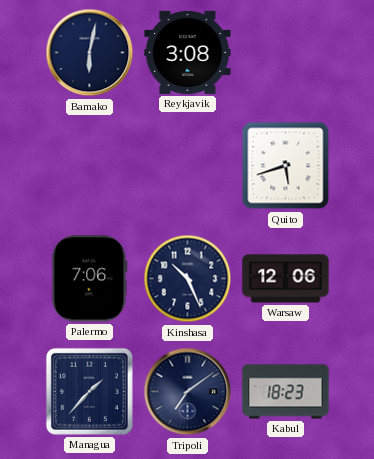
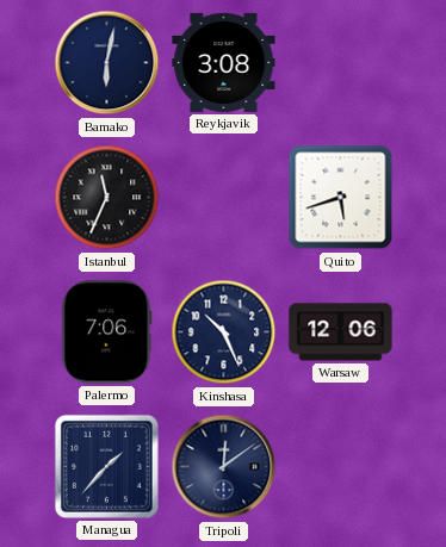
Istanbul: none -> 11:34
Tripoli: 7:09 -> 12:09
Kabul: 18:23 -> none
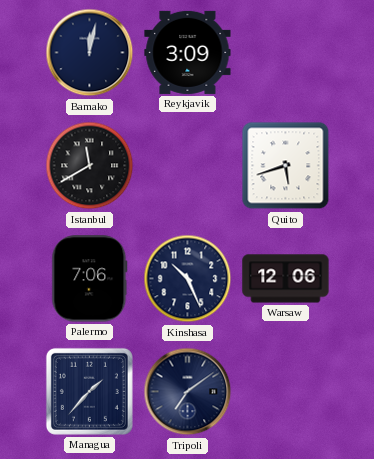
Bamako: 6:02 -> 12:02
Reykjavik: 3:08 -> 3:09
Istanbul: 11:34 -> 11:40
Tripoli: 12:09 -> 7:09
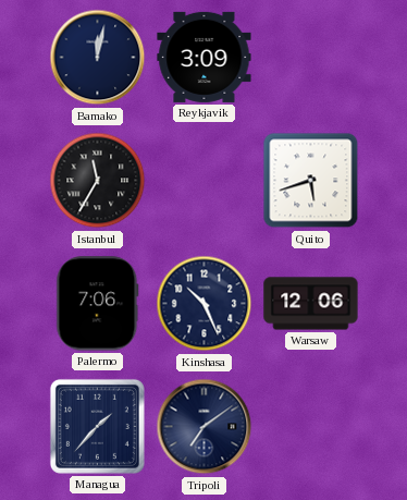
Istanbul: 11:40 -> 11:35
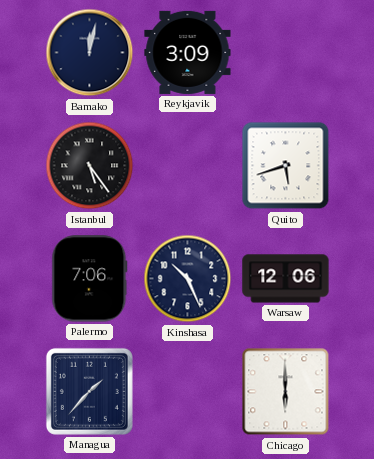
Istanbul: 11:35 -> 5:24
Tripoli: 7:09 -> none
Chicago: none -> 6:00
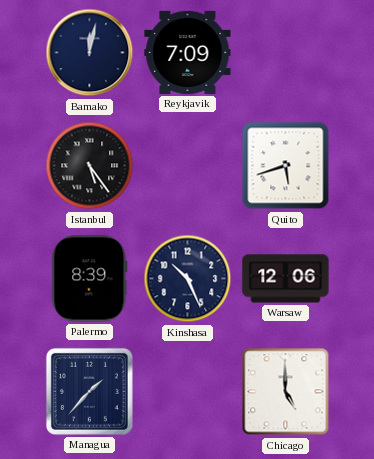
Reykjavik: 3:09 -> 7:09
Palermo: 7:06 -> 8:39
Chicago: 6:00 -> 5:00
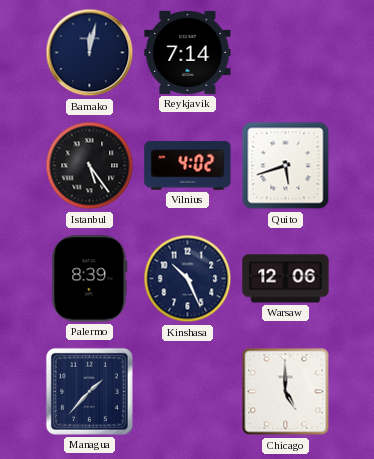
Reykjavik: 7:09 -> 7:14
Vilnius: none -> 4:02
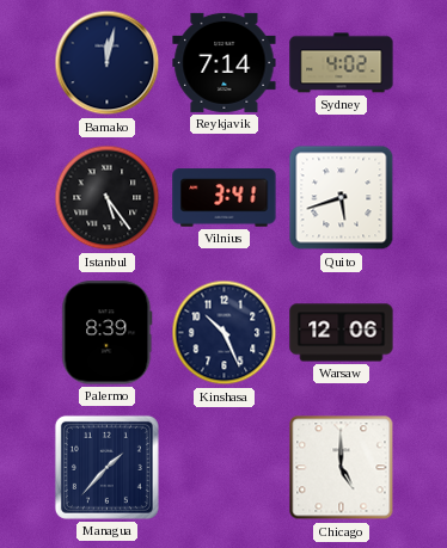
Sydney: none -> 4:02
Vilnius: 4:02 -> 3:41
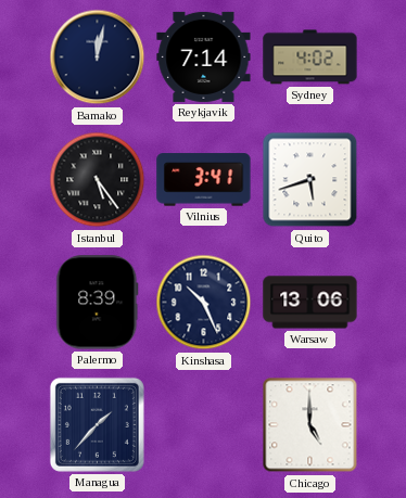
Warsaw: 12:06 -> 13:06
